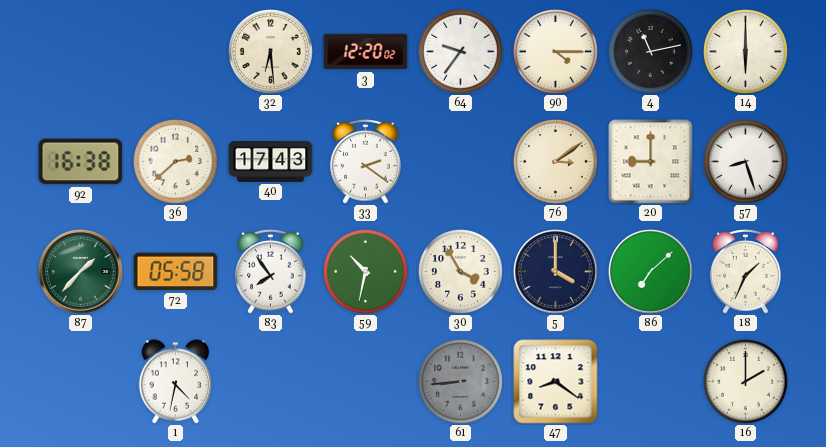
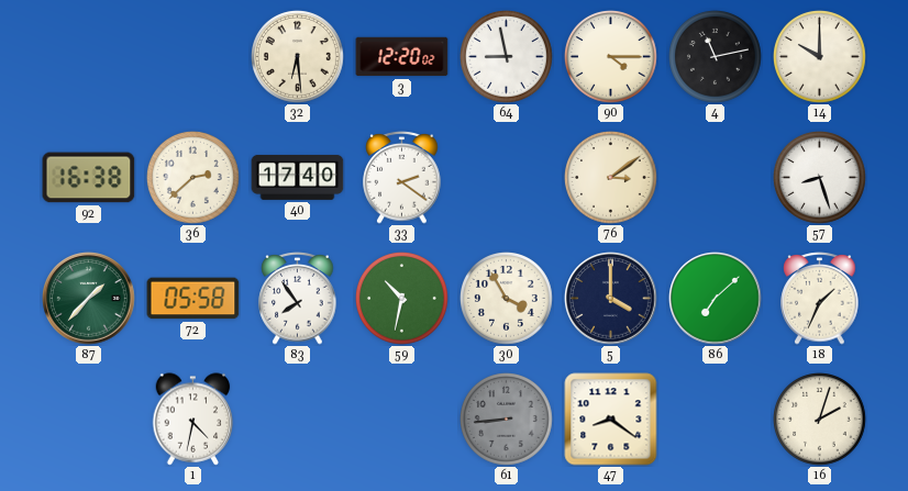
64: 9:36 -> 8:58
14: 6:00 -> 10:00
40: 17:43 -> 17:40
20: 9:00 -> none
16: 2:00 -> 2:03
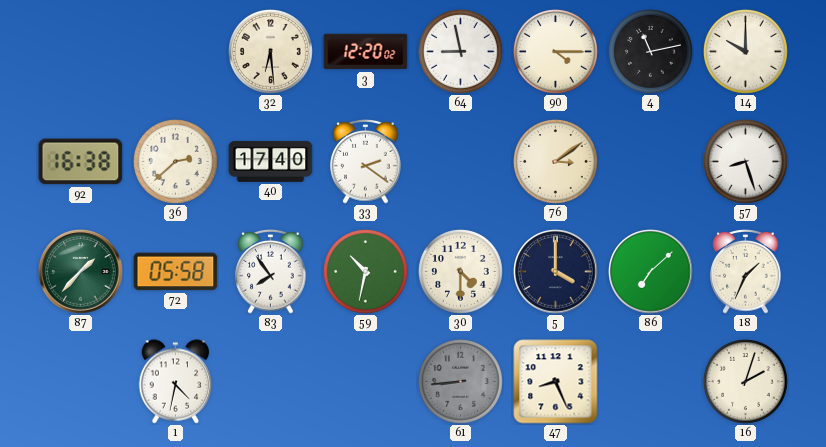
30: 3:55 -> 4:30
47: 8:21 -> 8:26
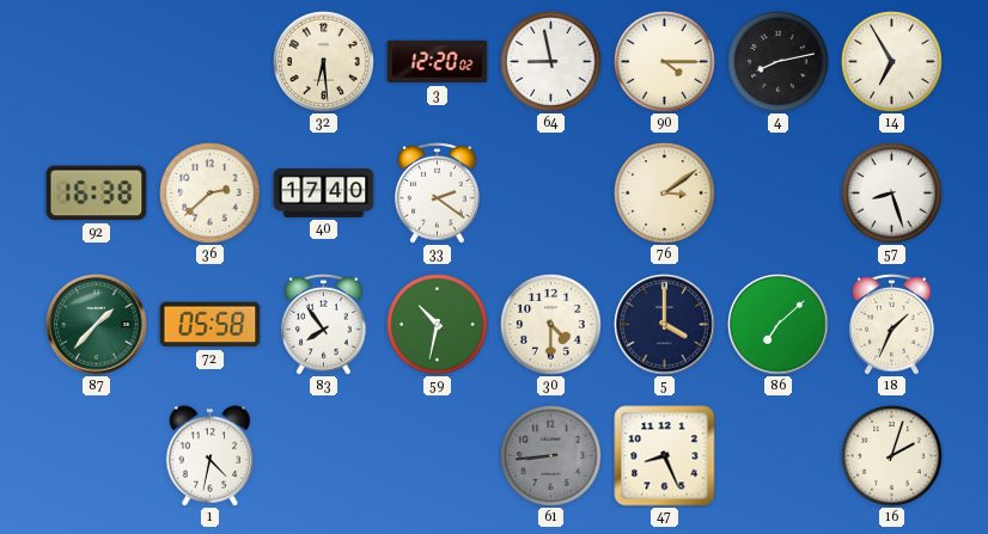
4: 11:13 -> 8:13
14: 10:00 -> 6:55
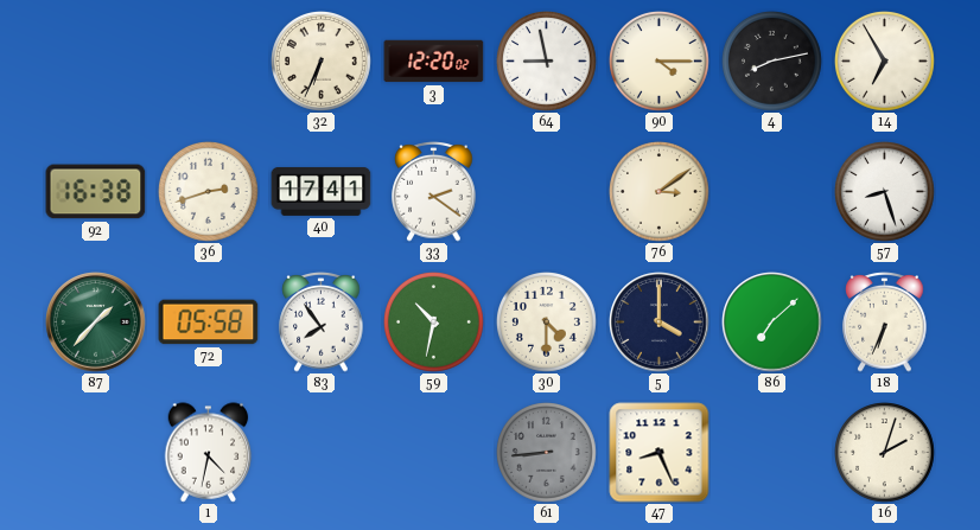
32: 6:29 -> 6:34
36: 2:38 -> 2:42
40: 17:40 -> 17:41
18: 1:34 -> 6:34
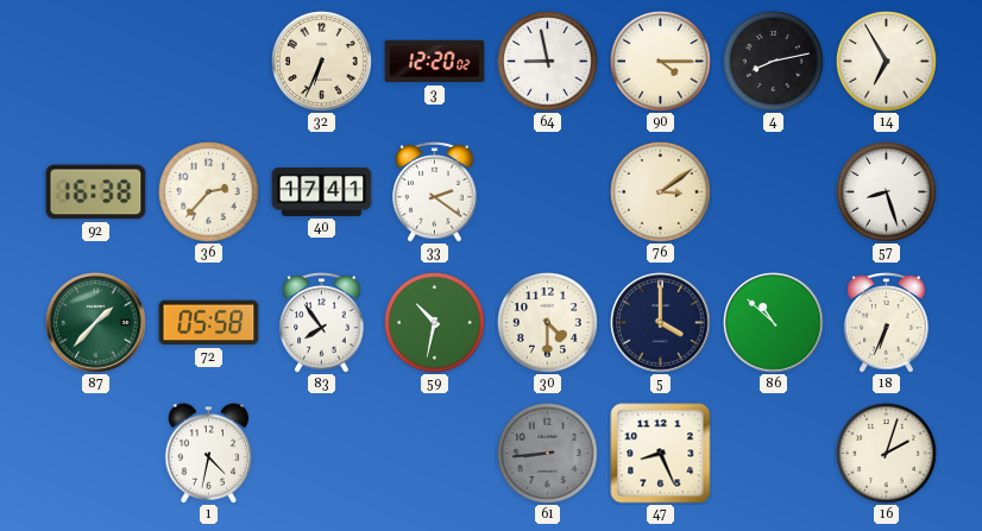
36: 2:42 -> 2:37
86: 7:08 -> 10:52
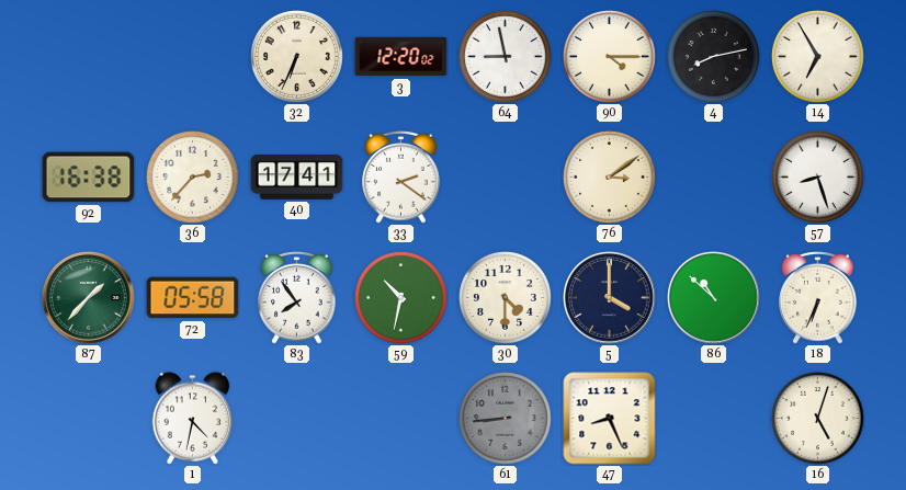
16: 2:03 -> 5:03
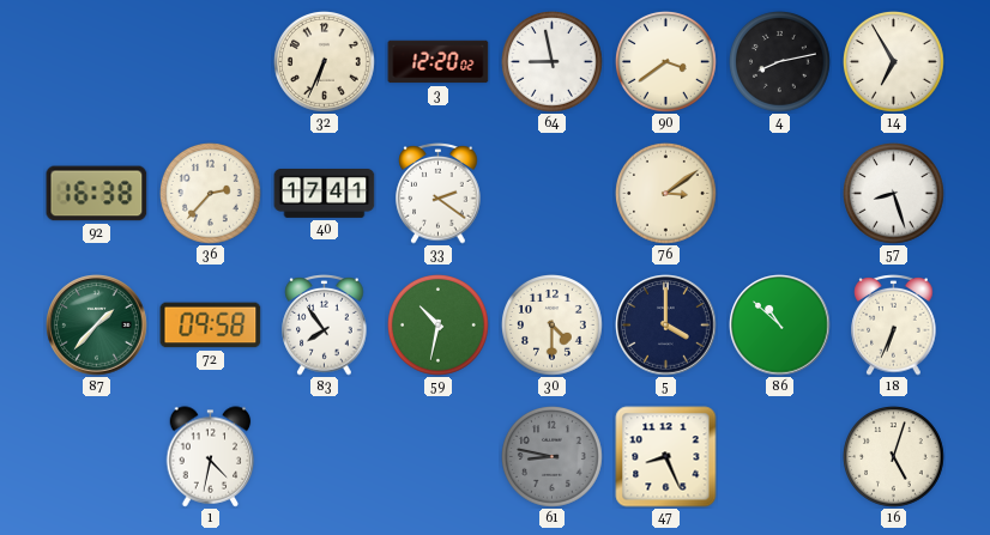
90: 4:15 -> 3:39
72: 05:58 -> 09:58
61: 8:44 -> 8:47
